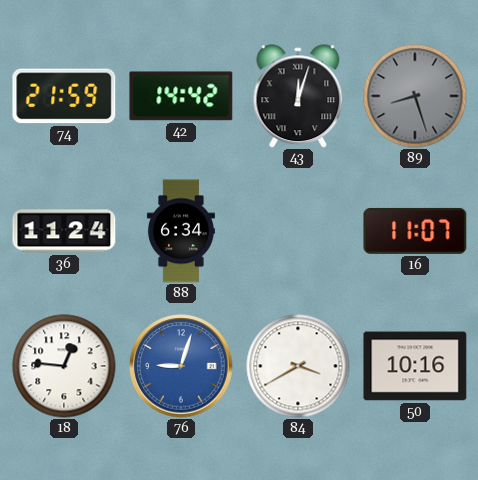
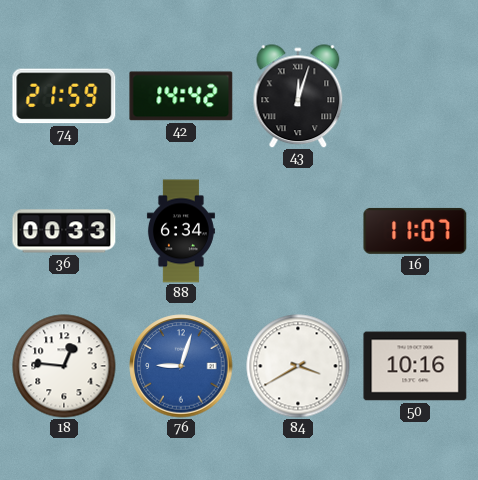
89: 8:27 -> none
36: 11:24 -> 00:33
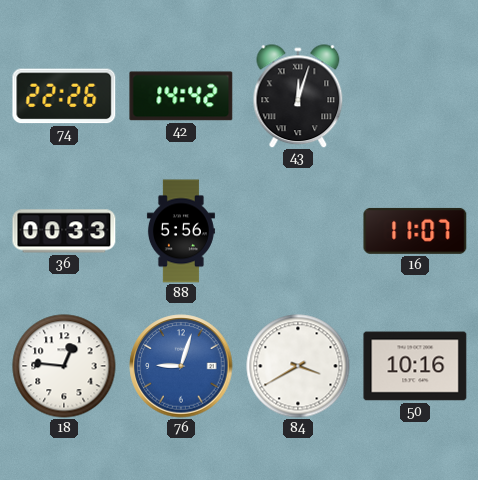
74: 21:59 -> 22:26
88: 6:34 -> 5:56
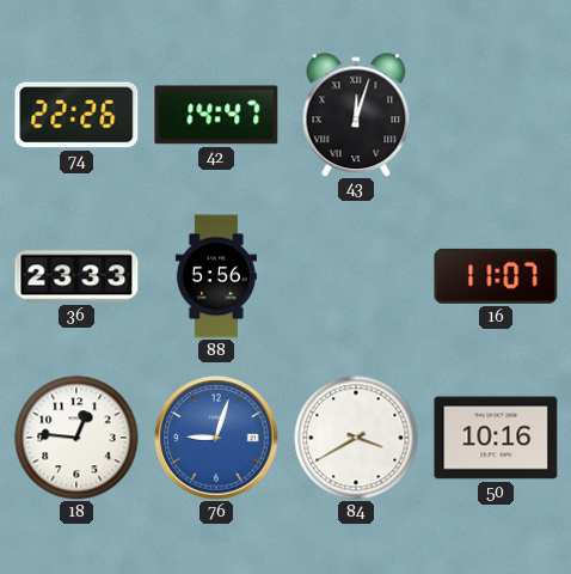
42: 14:42 -> 14:47
36: 00:33 -> 23:33
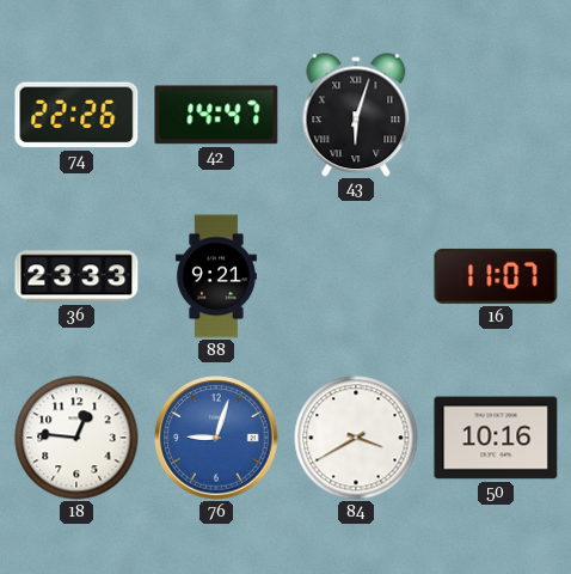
43: 12:03 -> 6:03
88: 5:56 -> 9:21
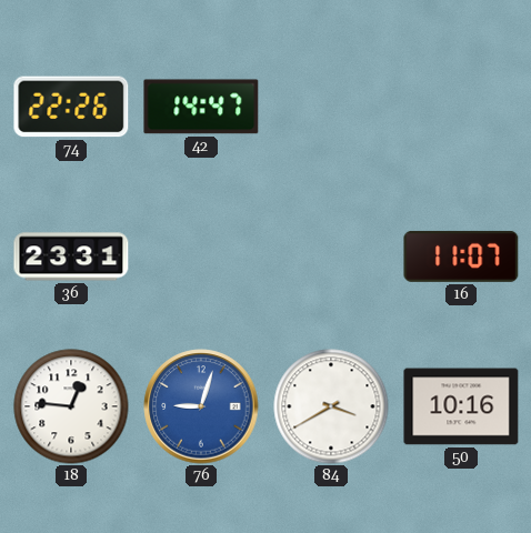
43: 6:03 -> none
36: 23:33 -> 23:31
88: 9:21 -> none
